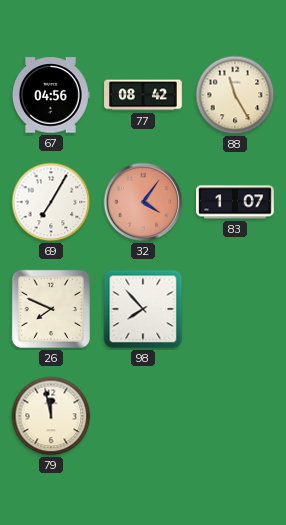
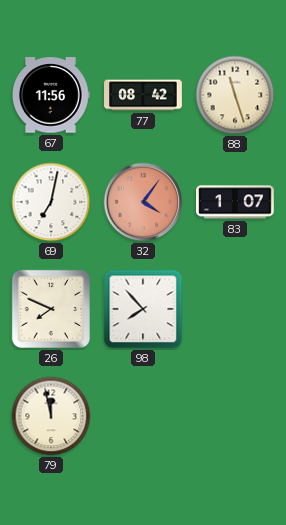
67: 04:56 -> 11:56
88: 11:25 -> 11:27
69: 7:05 -> 7:02
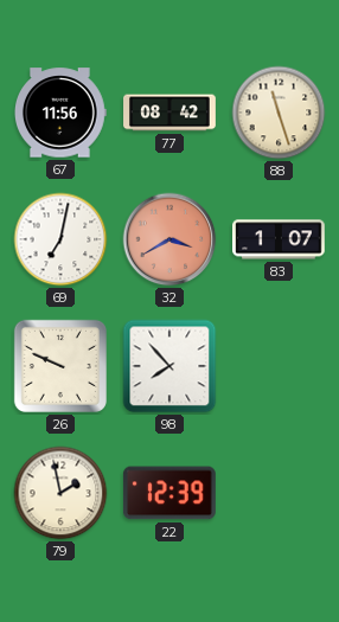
32: 4:06 -> 3:40
26: 7:49 -> 9:49
79: 11:58 -> 1:58
22: none -> 12:39
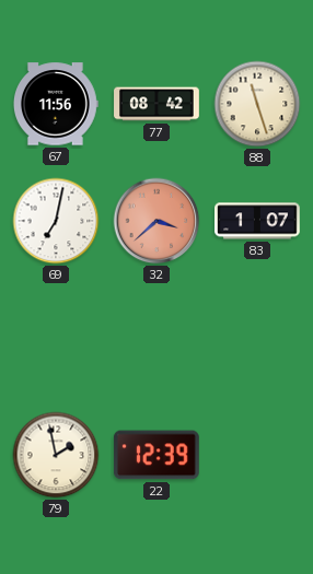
32: 3:40 -> 3:38
26: 9:49 -> none
98: 7:53 -> none
